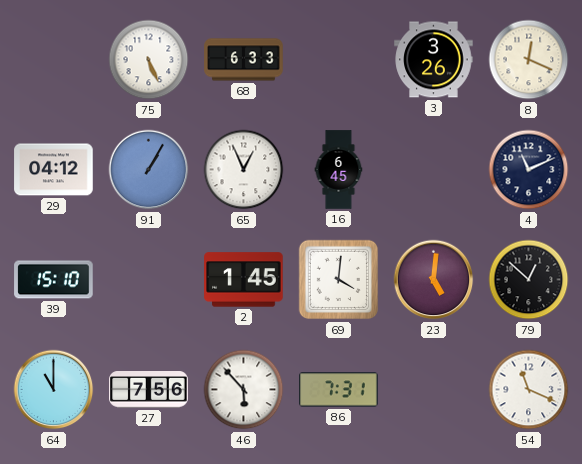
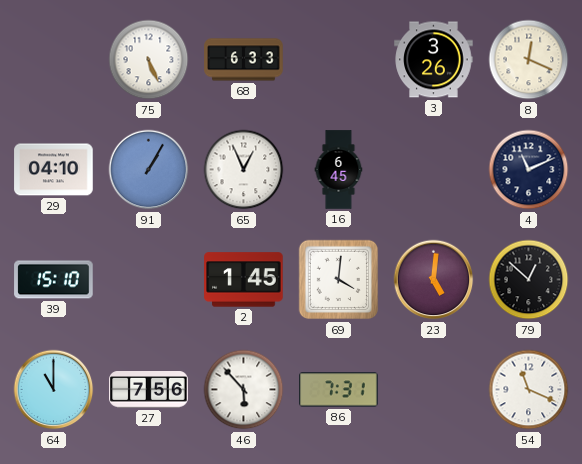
29: 04:12 -> 04:10
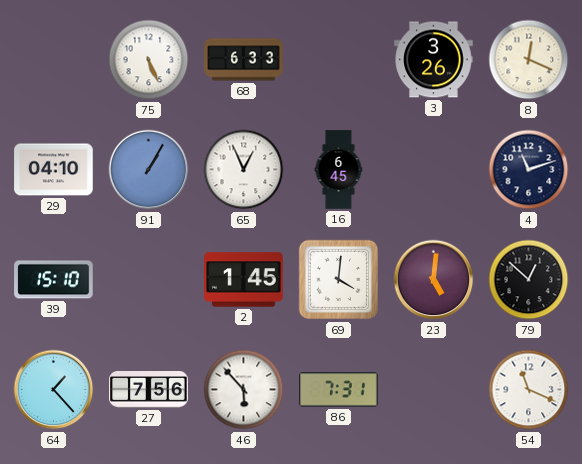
4: 11:11 -> 11:12
64: 11:00 -> 1:23
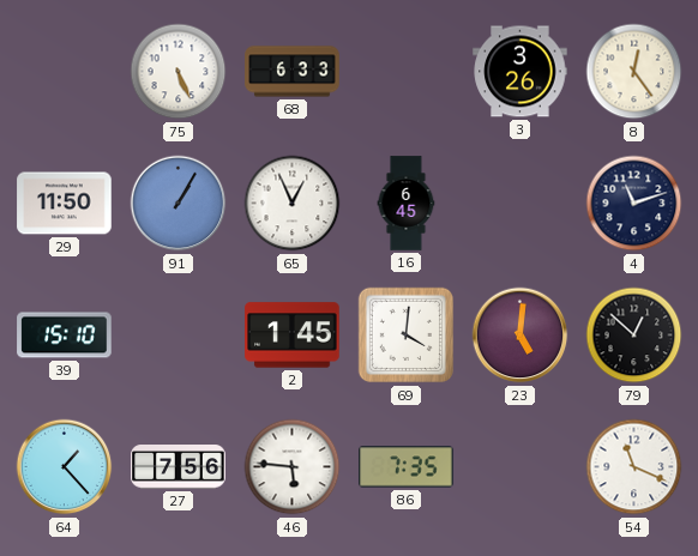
8: 12:19 -> 12:24
29: 04:10 -> 11:50
46: 5:53 -> 5:46
86: 7:31 -> 7:35
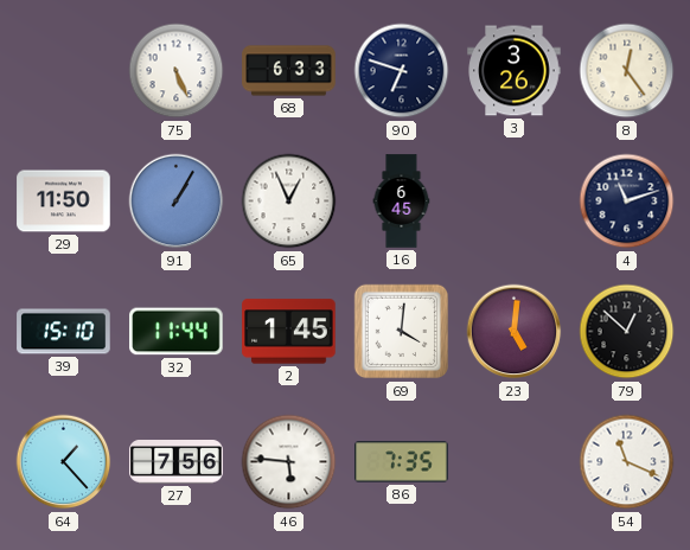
90: none -> 6:48
32: none -> 11:44
